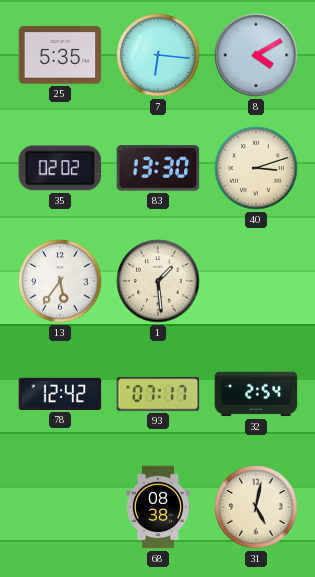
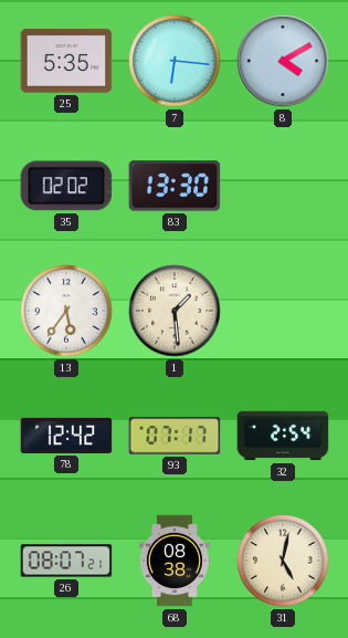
40: 3:12 -> none
26: none -> 08:07
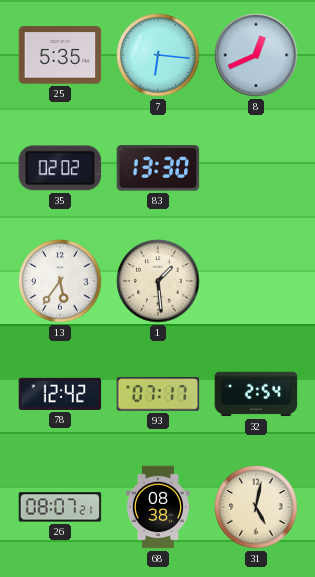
8: 4:10 -> 12:41
